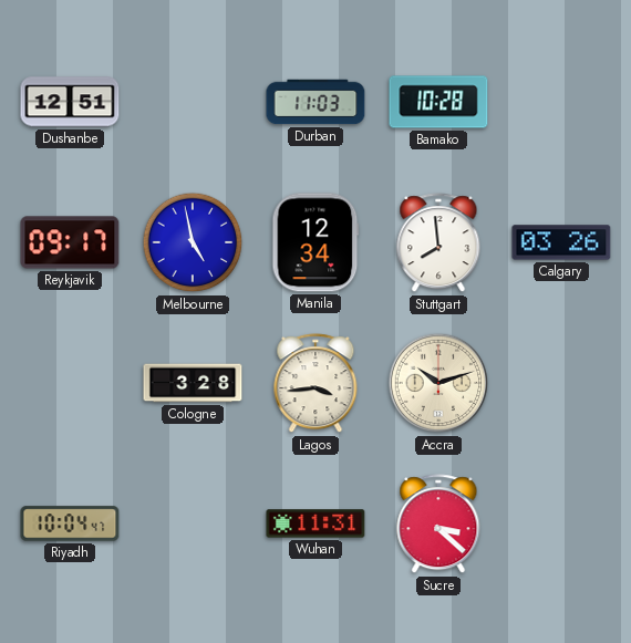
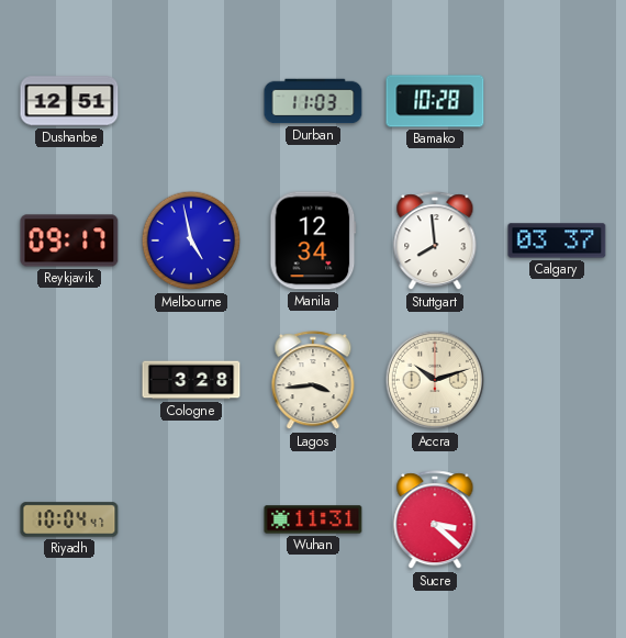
Calgary: 03:26 -> 03:37
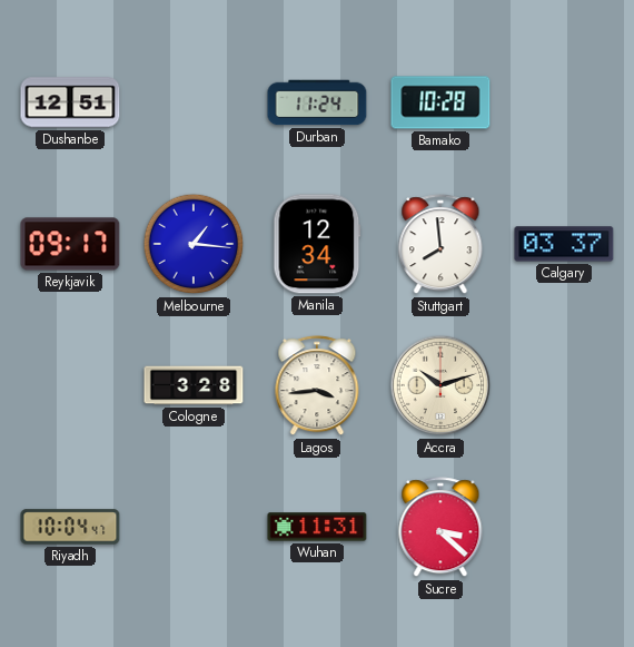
Durban: 11:03 -> 11:24
Melbourne: 4:58 -> 1:16
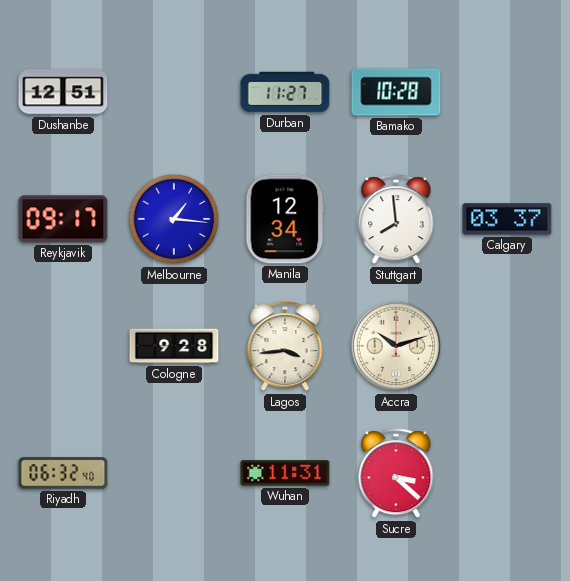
Durban: 11:24 -> 11:27
Cologne: 3:28 -> 9:28
Riyadh: 10:04 -> 06:32
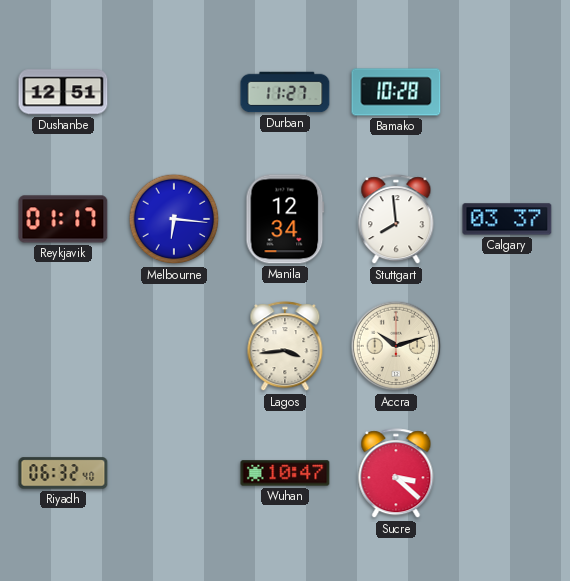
Reykjavik: 09:17 -> 01:17
Melbourne: 1:16 -> 6:16
Cologne: 9:28 -> none
Wuhan: 11:31 -> 10:47
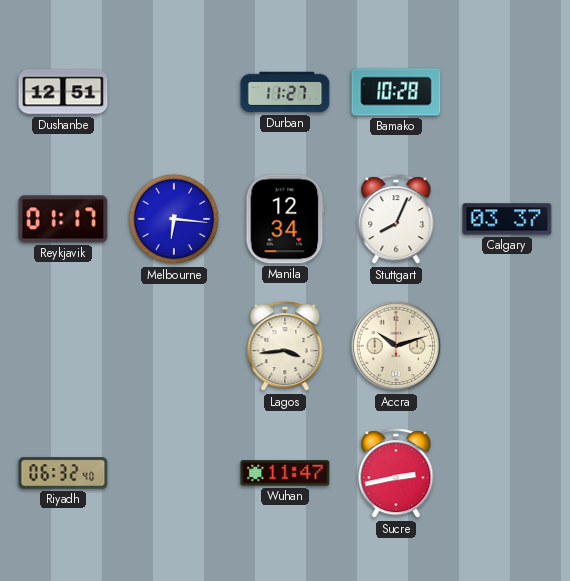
Stuttgart: 7:59 -> 8:04
Wuhan: 10:47 -> 11:47
Sucre: 3:22 -> 2:43
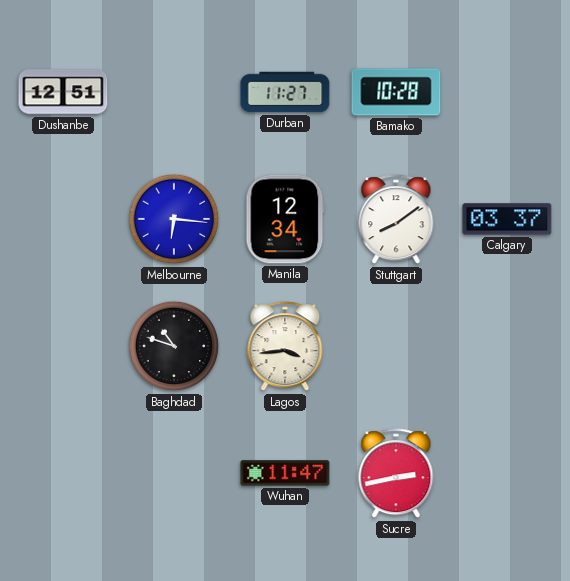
Reykjavik: 01:17 -> none
Stuttgart: 8:04 -> 8:09
Baghdad: none -> 10:48
Accra: 10:12 -> none
Riyadh: 06:32 -> none
